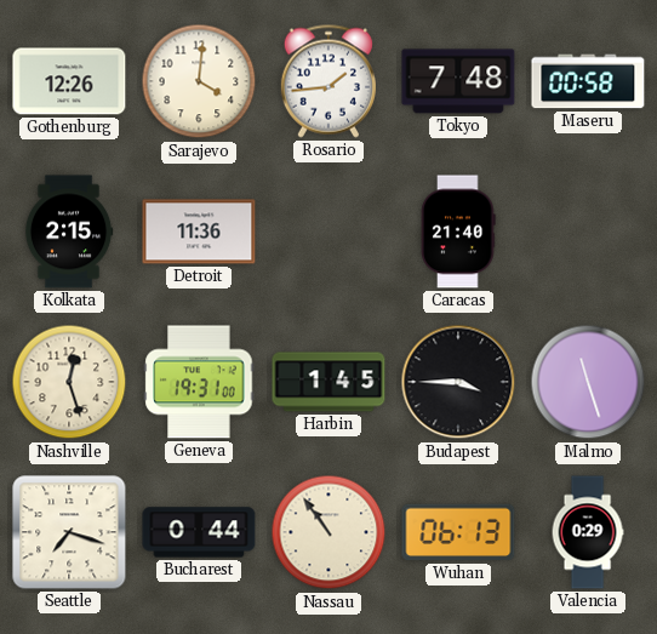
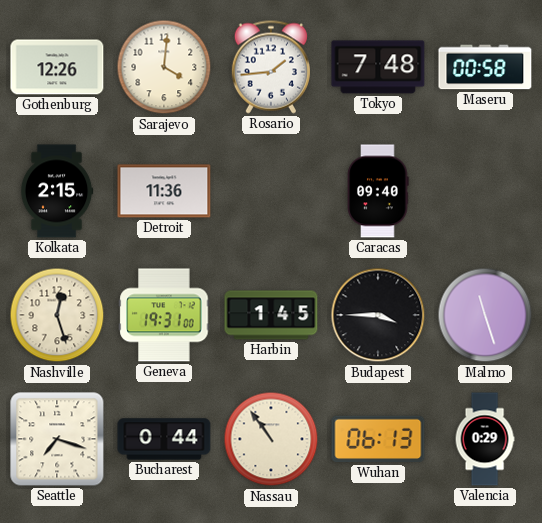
Caracas: 21:40 -> 09:40
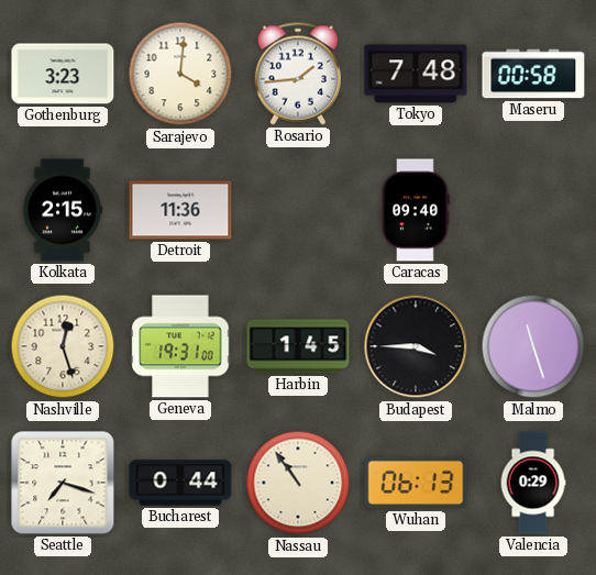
Gothenburg: 12:26 -> 3:23
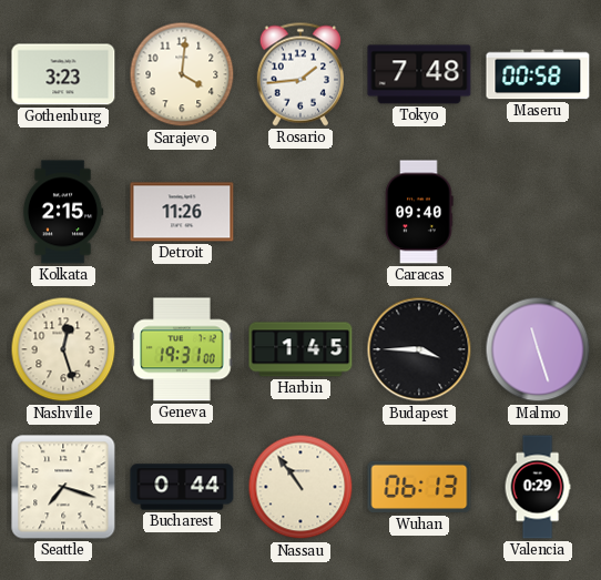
Detroit: 11:36 -> 11:26
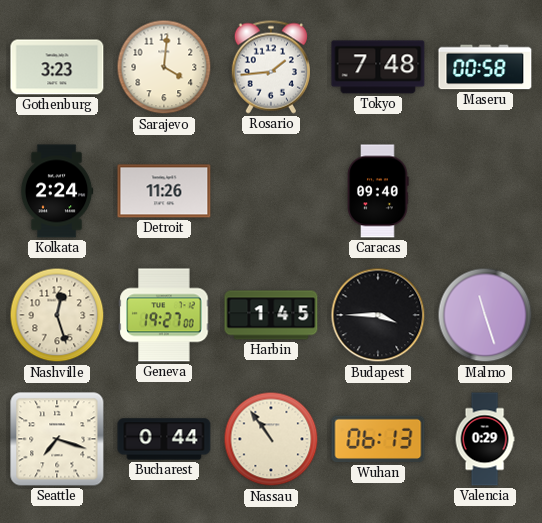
Kolkata: 2:15 -> 2:24
Geneva: 19:31 -> 19:27
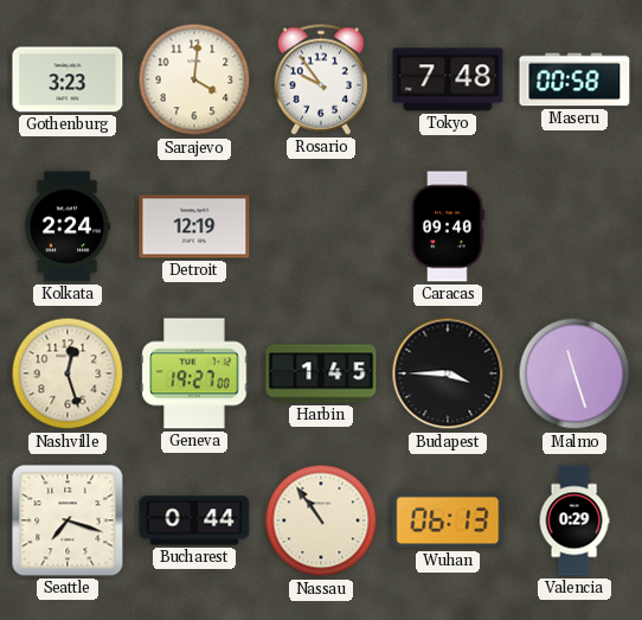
Rosario: 1:44 -> 9:54
Detroit: 11:26 -> 12:19
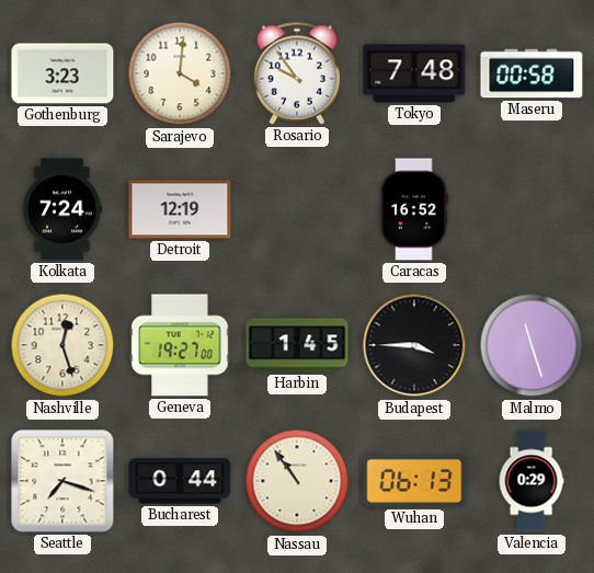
Kolkata: 2:24 -> 7:24
Caracas: 09:40 -> 16:52
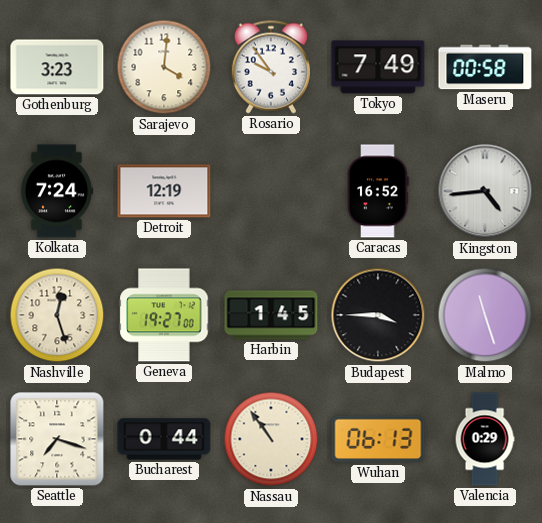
Tokyo: 7:48 -> 7:49
Kingston: none -> 4:44
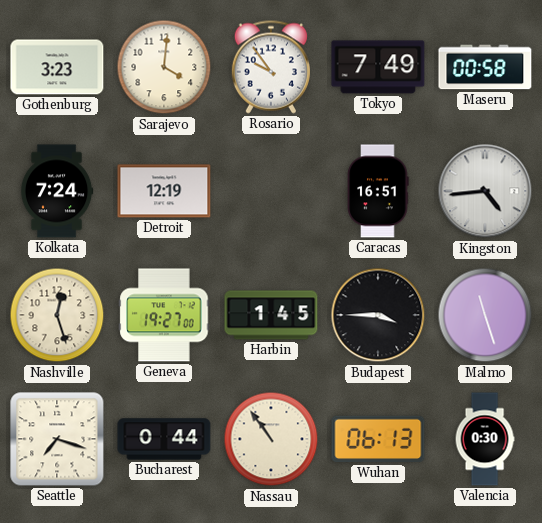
Caracas: 16:52 -> 16:51
Valencia: 0:29 -> 0:30
